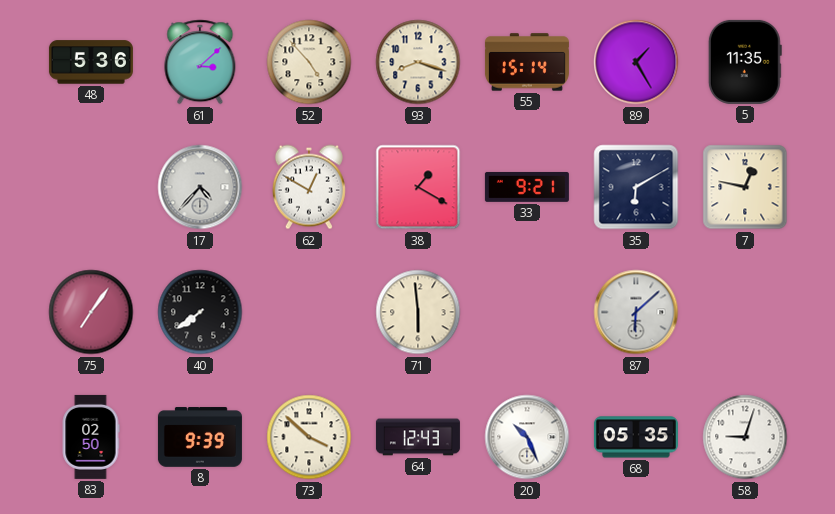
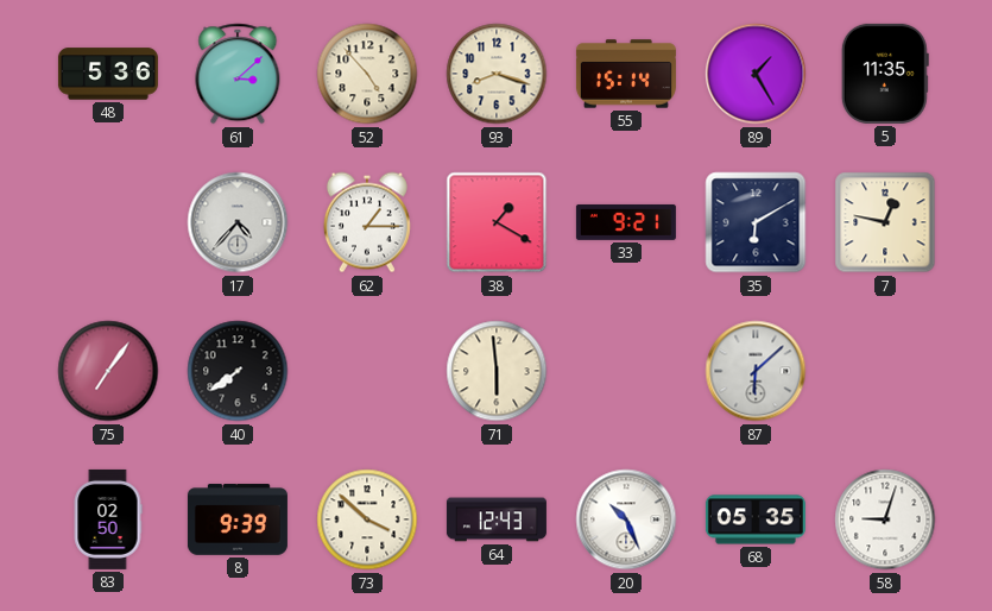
62: 12:50 -> 1:15
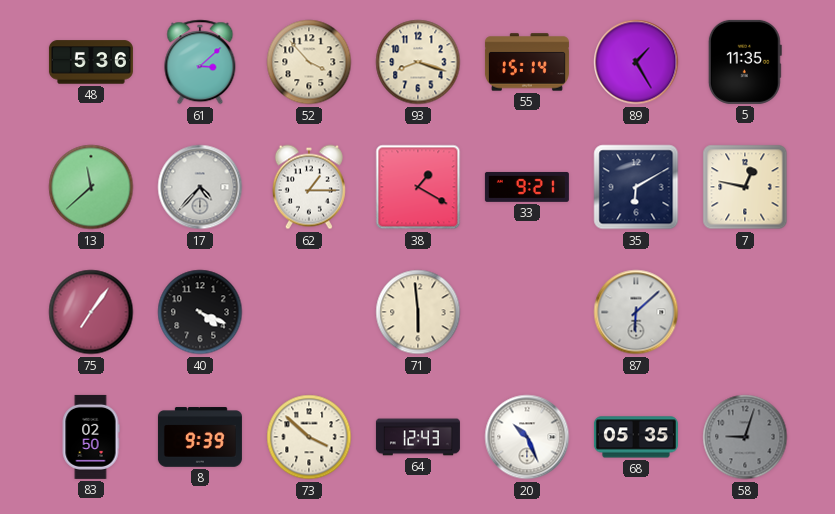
52: 4:53 -> 3:53
13: none -> 11:38
40: 7:39 -> 4:19
58 dial: white -> grey
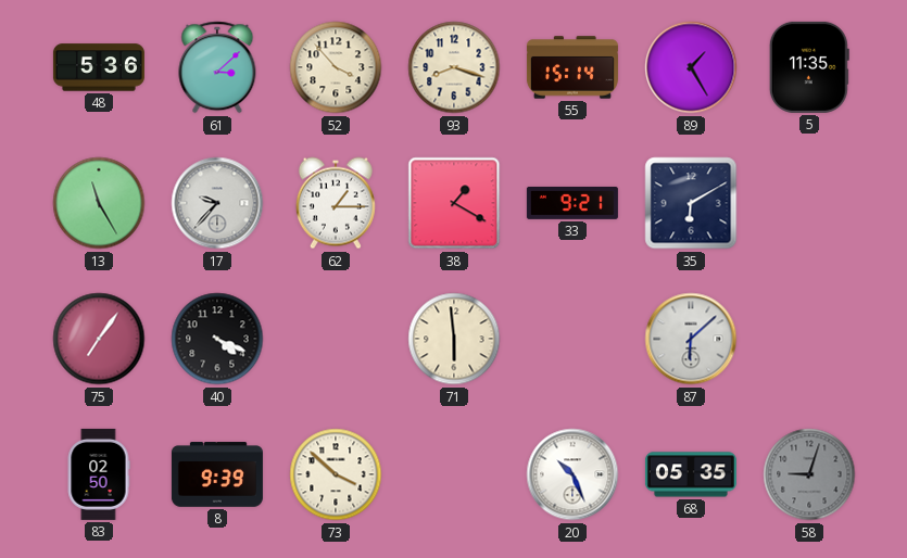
13: 11:38 -> 11:25
17: 4:37 -> 9:37
7: 12:47 -> none
64: 12:43 -> none
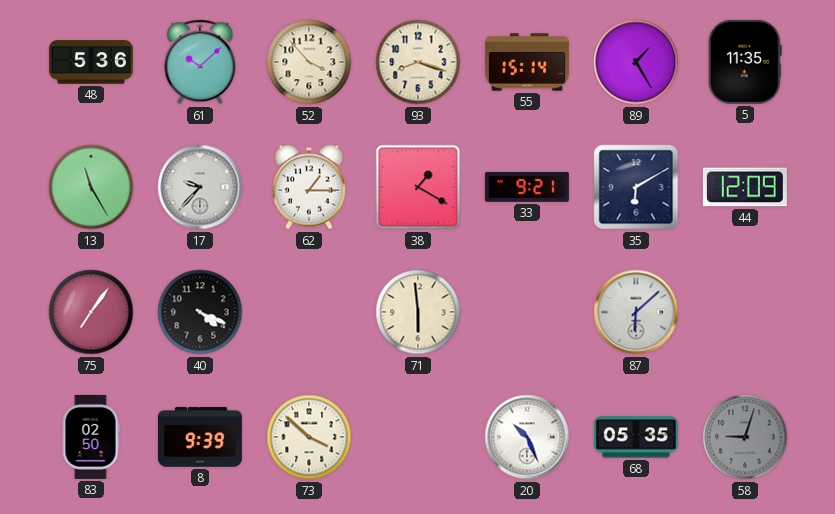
61: 3:08 -> 10:08
44: none -> 12:09
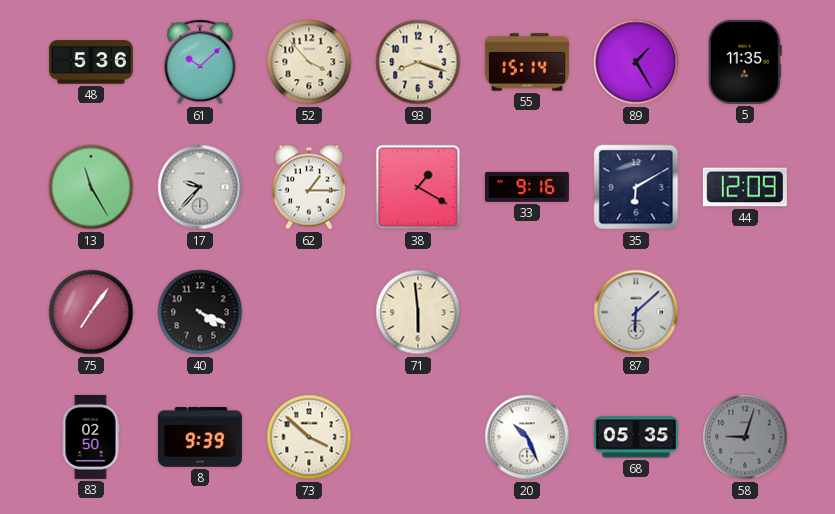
33: 9:21 -> 9:16
